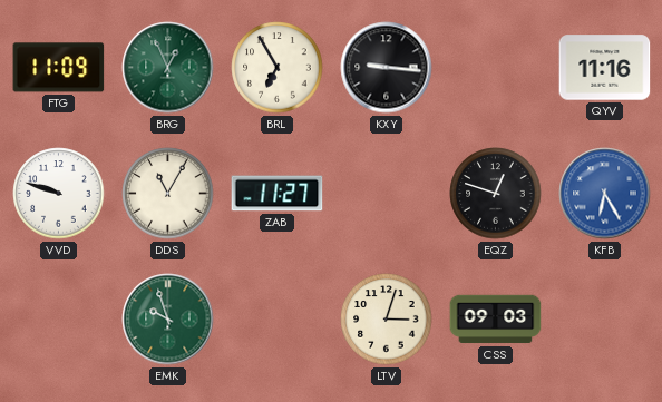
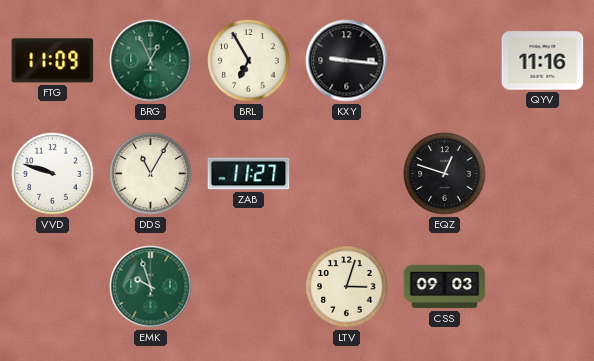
KFB: 6:25 -> none
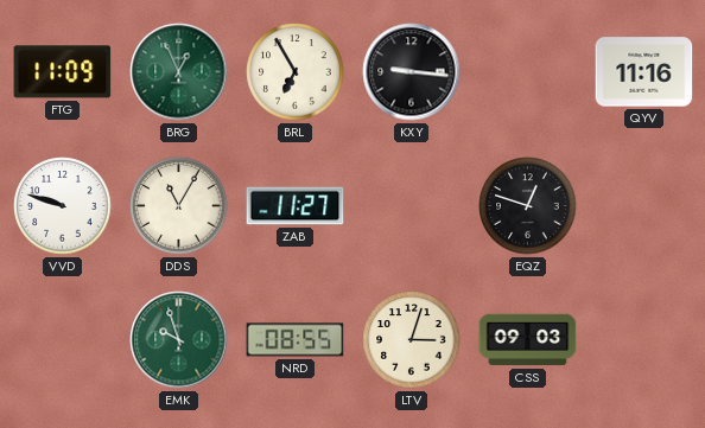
NRD: none -> 08:55
